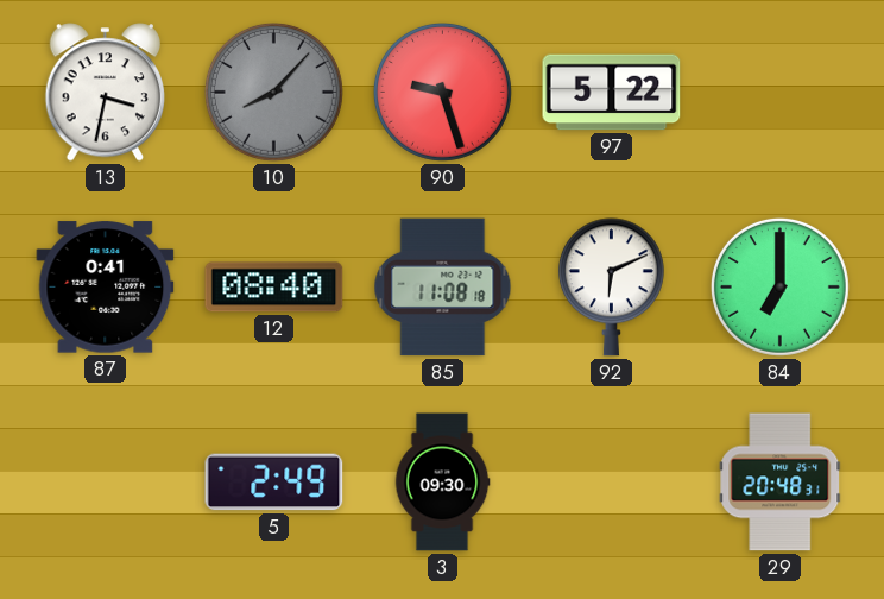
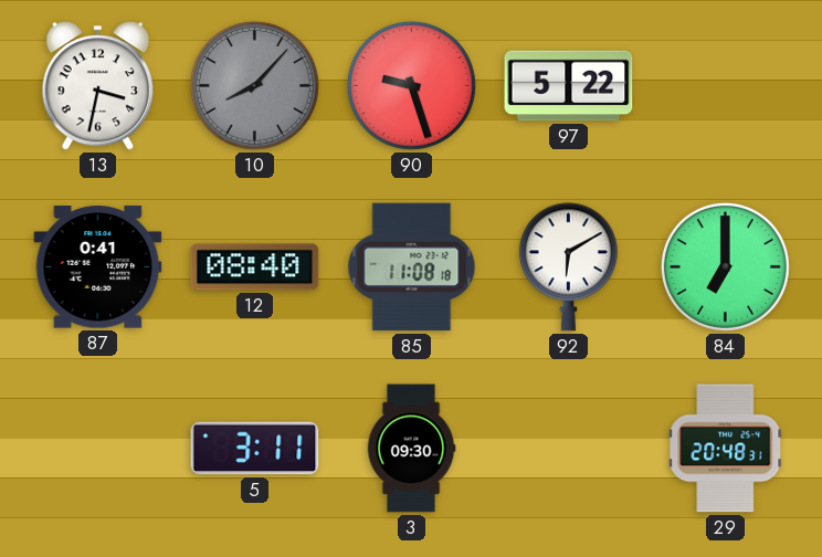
92: 6:11 -> 6:10
5: 2:49 -> 3:11
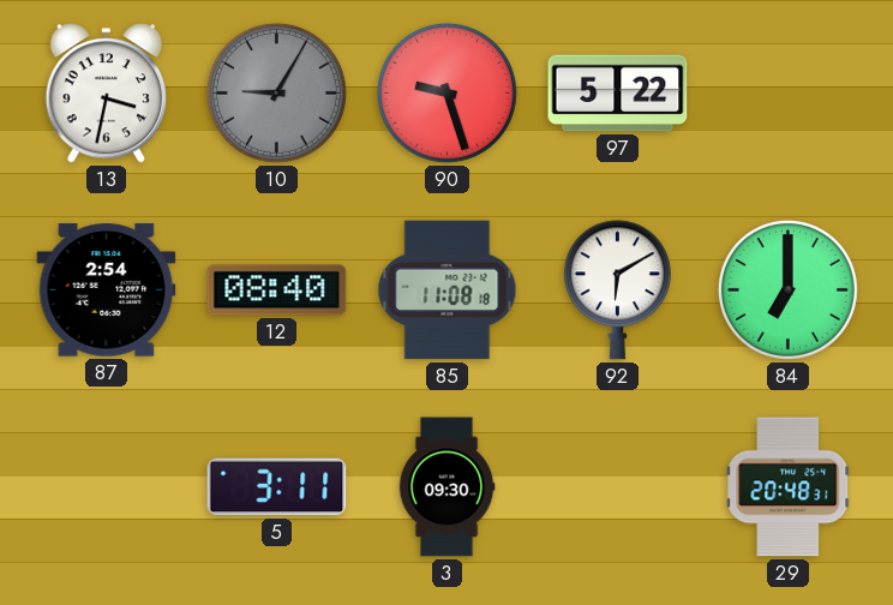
10: 8:07 -> 9:05
87: 0:41 -> 2:54
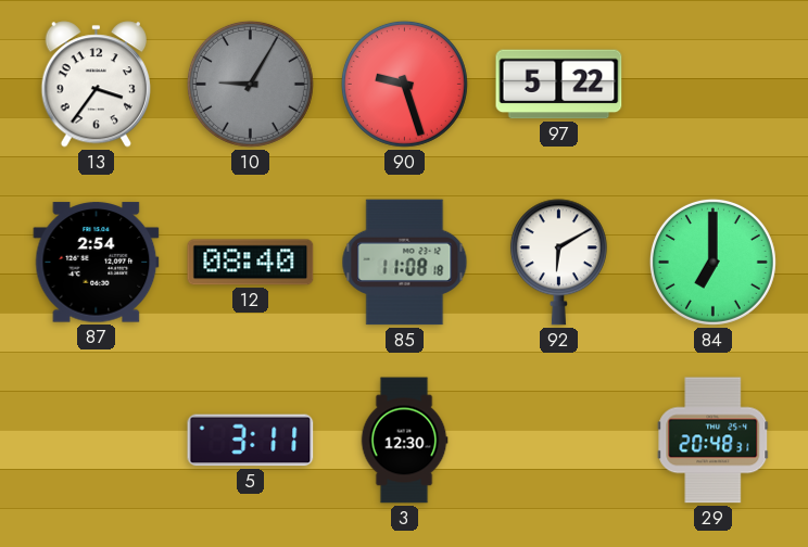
13: 3:32 -> 3:36
3: 09:30 -> 12:30
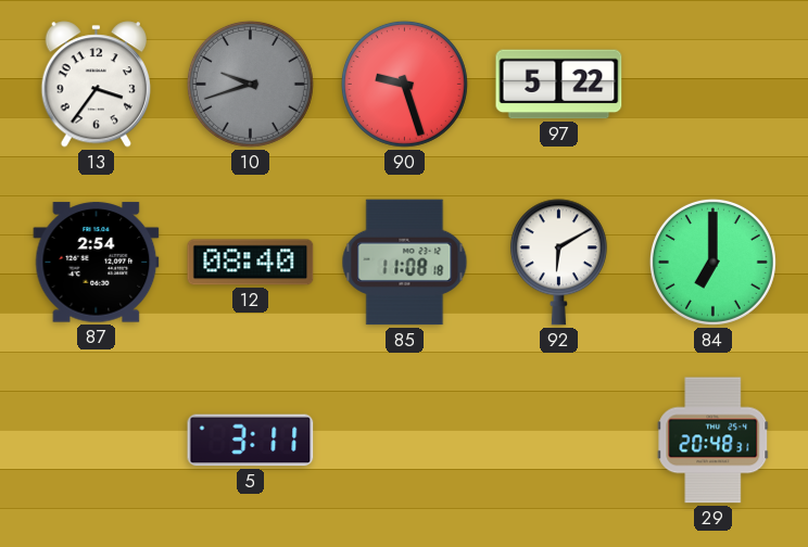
10: 9:05 -> 9:42
3: 12:30 -> none
